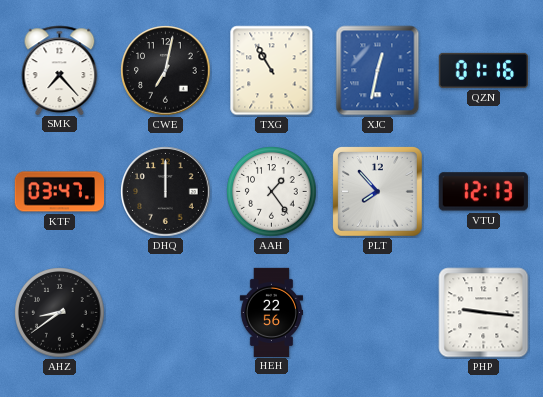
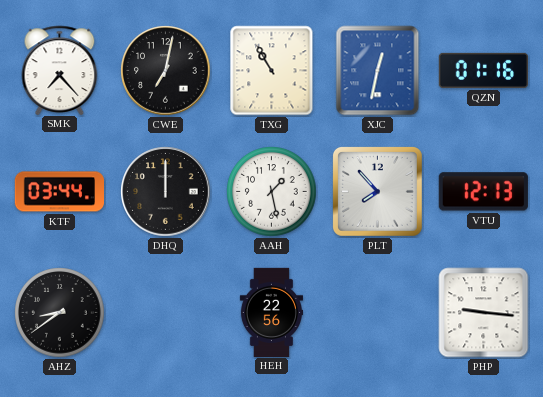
KTF: 03:47 -> 03:44
AAH: 1:24 -> 1:28
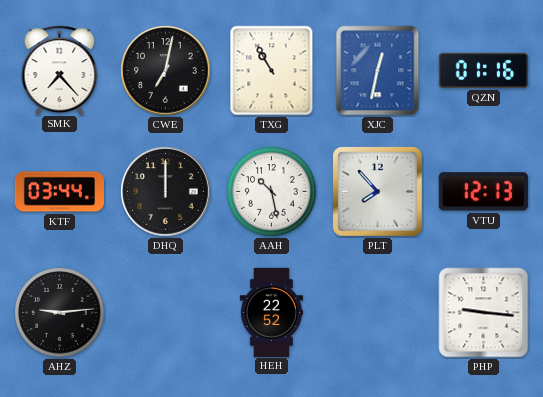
AAH: 1:28 -> 10:28
AHZ: 8:39 -> 9:14
HEH: 22:56 -> 22:52
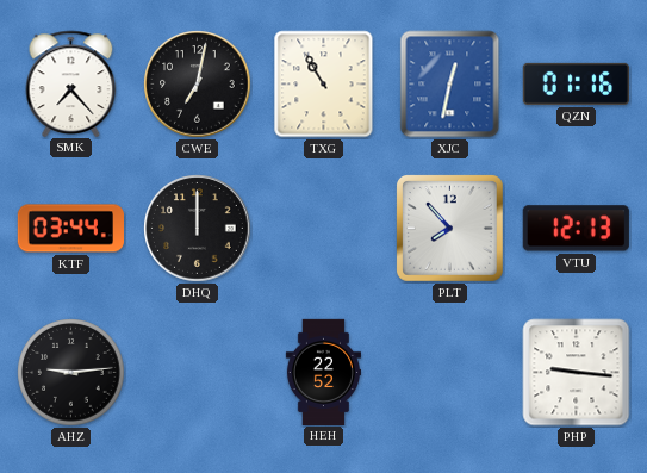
AAH: 10:28 -> none
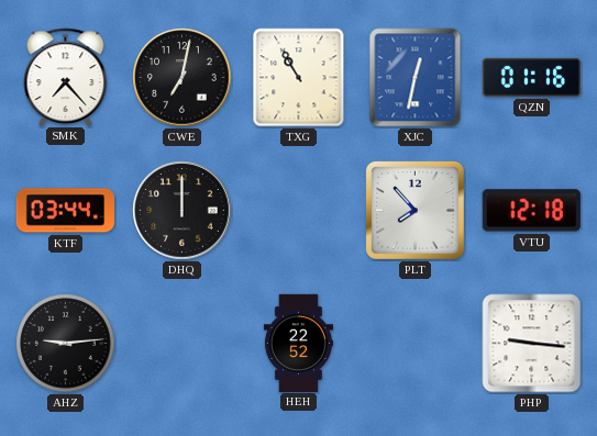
VTU: 12:13 -> 12:18
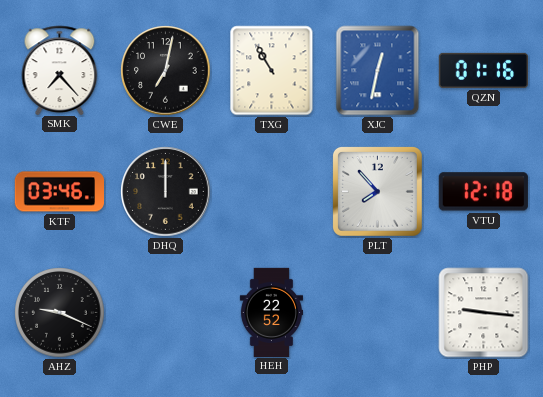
KTF: 03:44 -> 03:46
AHZ: 9:14 -> 9:19
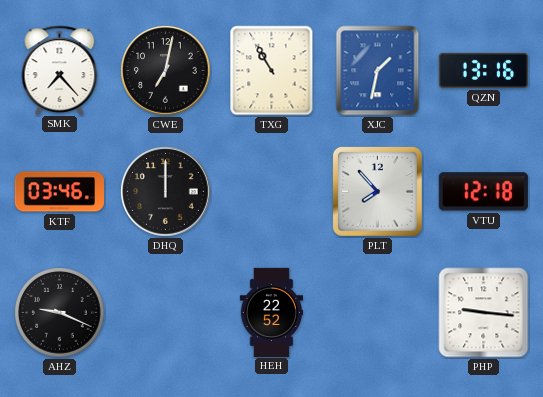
XJC: 12:32 -> 1:32
QZN: 01:16 -> 13:16
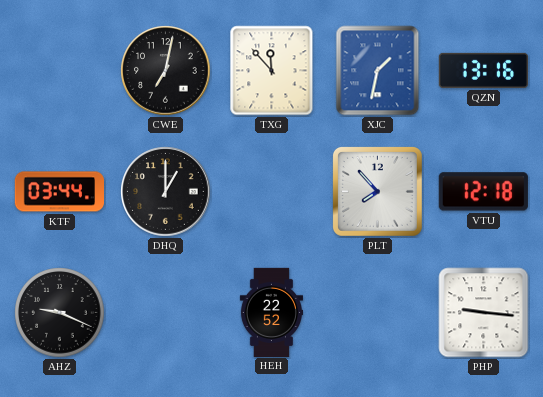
SMK: 7:23 -> none
TXG: 10:55 -> 11:53
KTF: 03:46 -> 03:44
DHQ: 12:00 -> 1:00
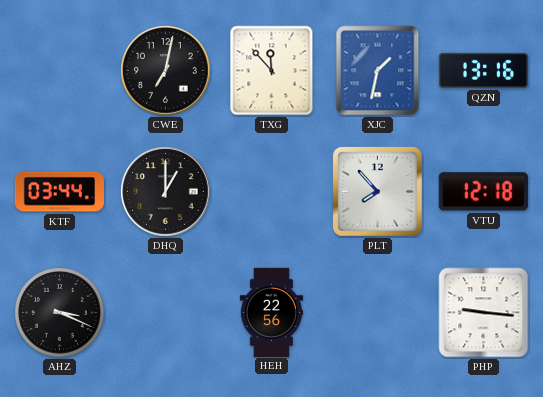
AHZ: 9:19 -> 3:19
HEH: 22:52 -> 22:56
